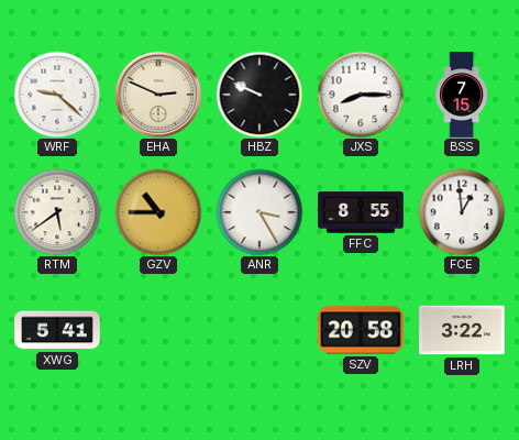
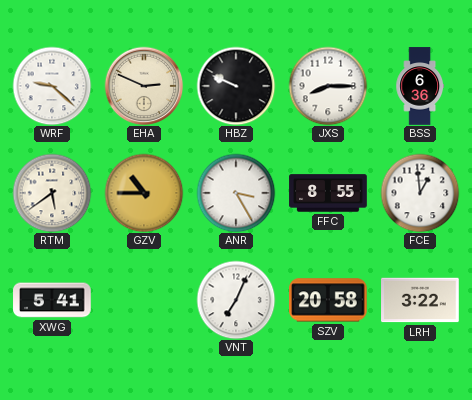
BSS: 7:15 -> 6:36
VNT: none -> 7:04
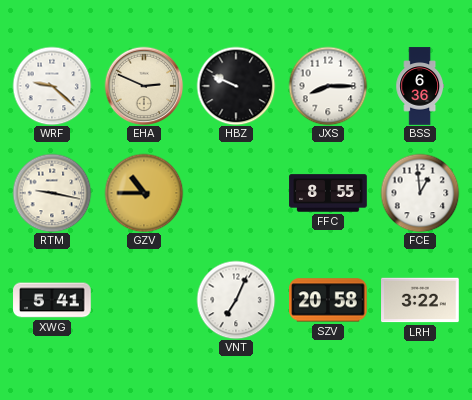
RTM: 5:39 -> 9:17
ANR: 3:25 -> none
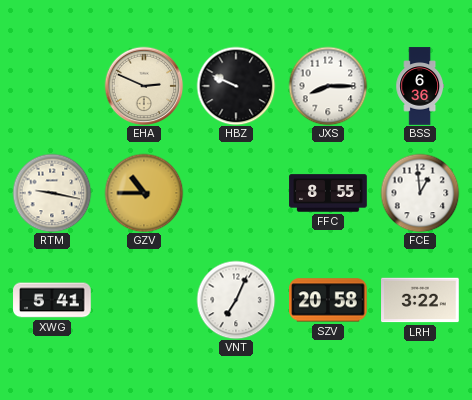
WRF: 9:22 -> none
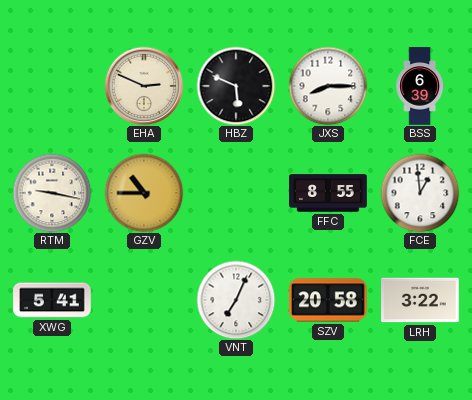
HBZ: 9:49 -> 5:49
BSS: 6:36 -> 6:39
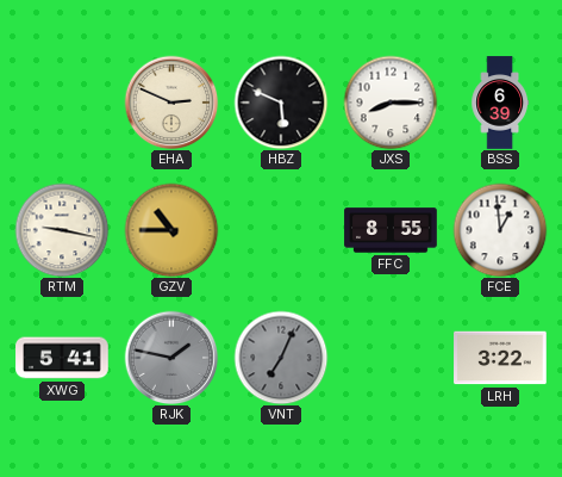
RJK: none -> 1:47
VNT dial: white -> grey
SZV: 20:58 -> none
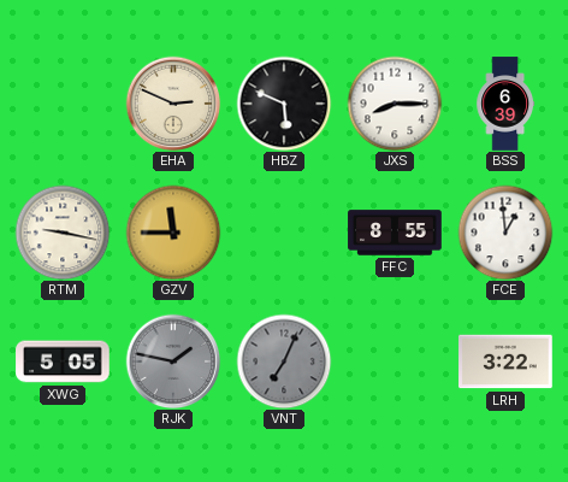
GZV: 10:45 -> 11:45
XWG: 5:41 -> 5:05
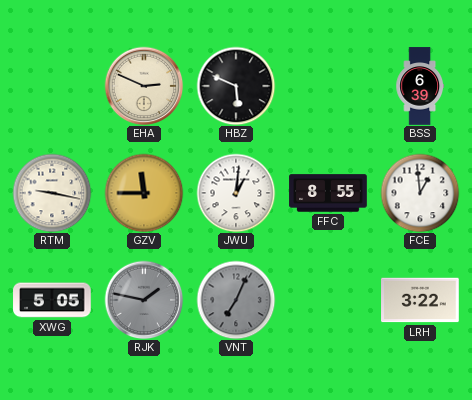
JXS: 8:15 -> none
JWU: none -> 1:01
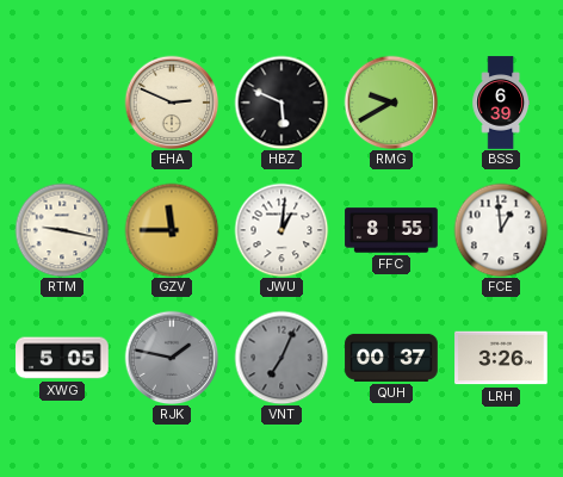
RMG: none -> 9:40
QUH: none -> 00:37
LRH: 3:22 -> 3:26
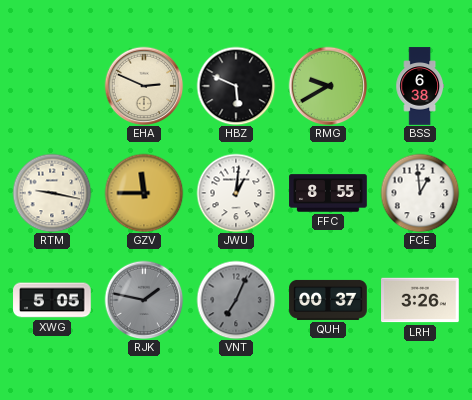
BSS: 6:39 -> 6:38
